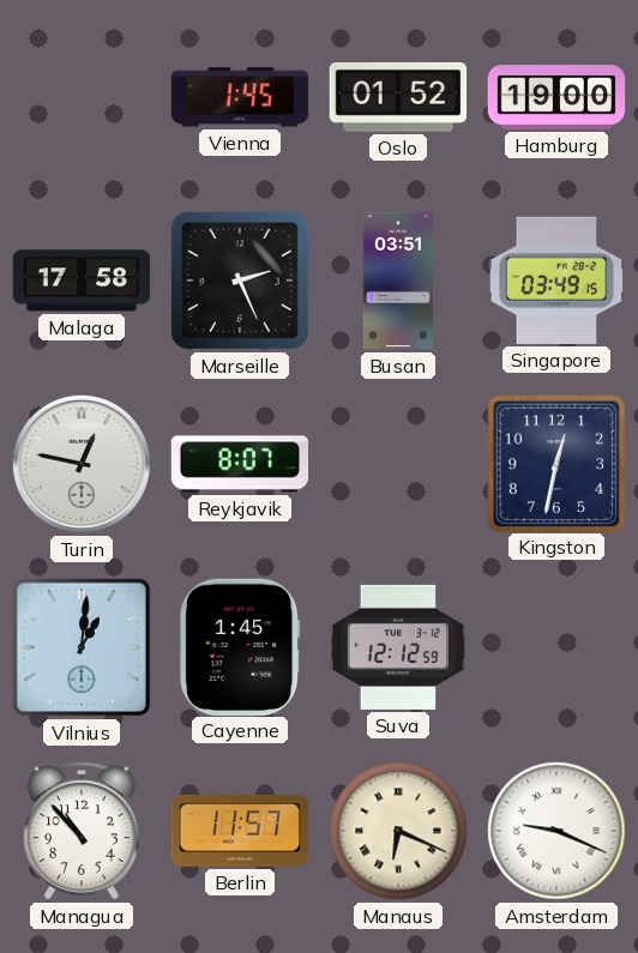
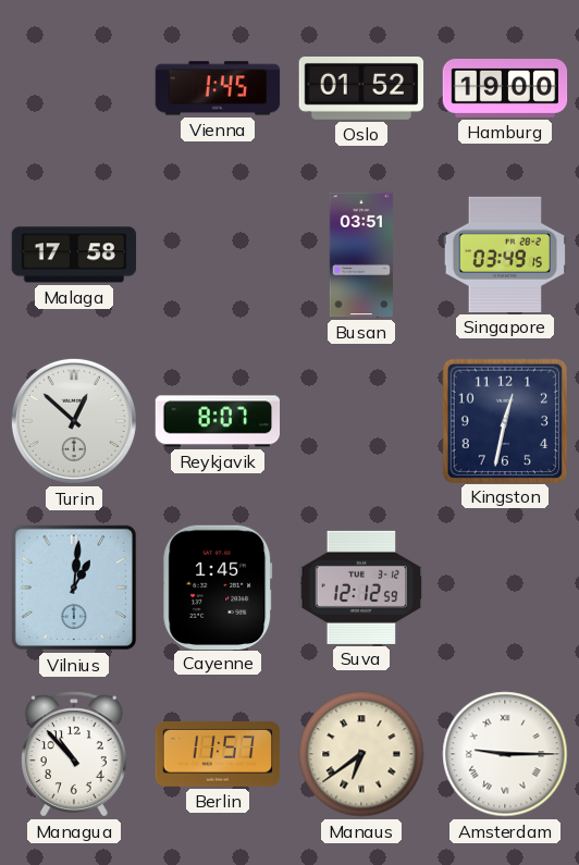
Marseille: 2:26 -> none
Turin: 12:47 -> 12:52
Manaus: 6:19 -> 6:39
Amsterdam: 9:19 -> 9:15
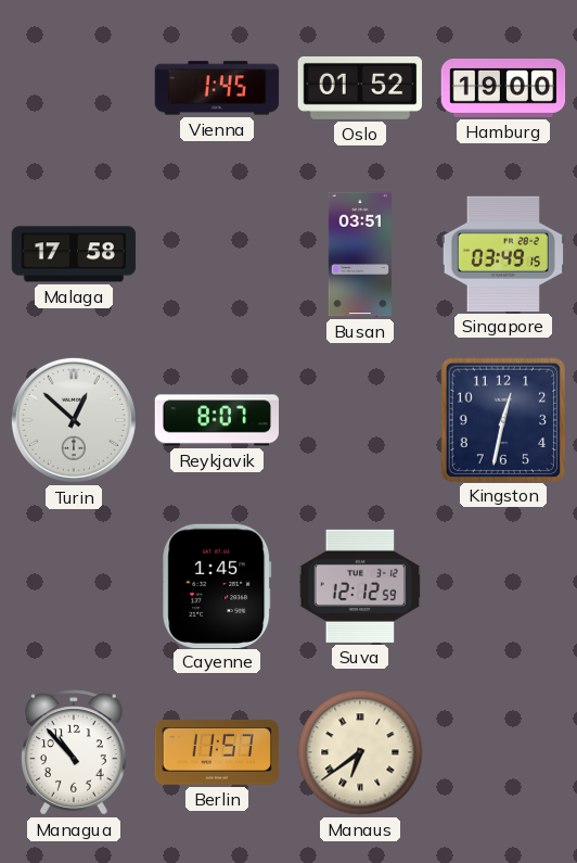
Vilnius: 1:01 -> none
Amsterdam: 9:15 -> none
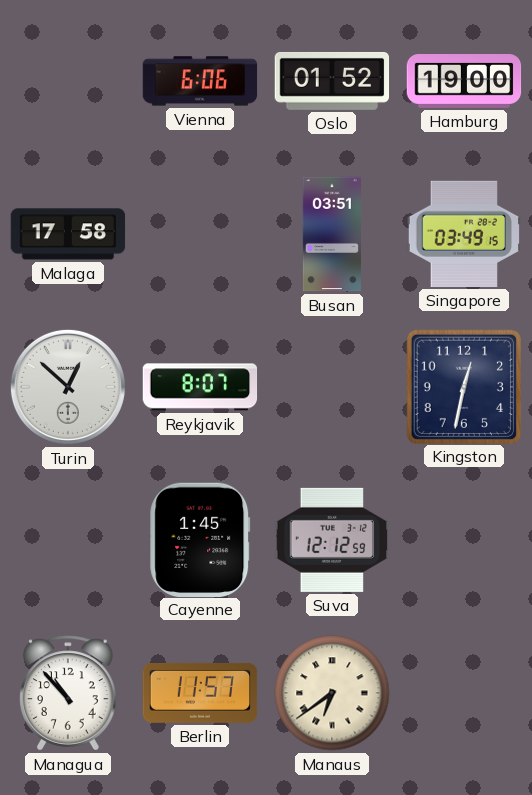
Vienna: 1:45 -> 6:06
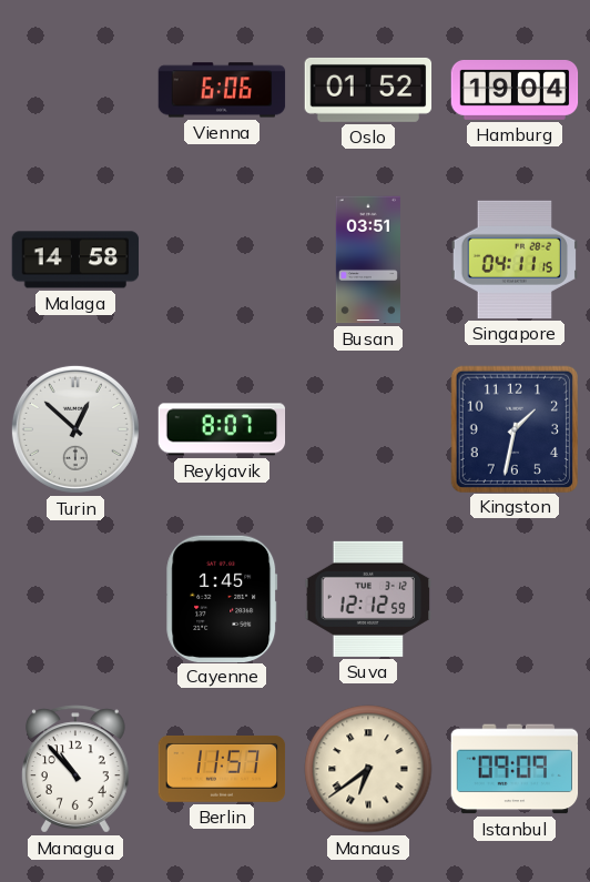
Hamburg: 19:00 -> 19:04
Malaga: 17:58 -> 14:58
Singapore: 03:49 -> 04:11
Kingston: 12:32 -> 1:32
Istanbul: none -> 09:09
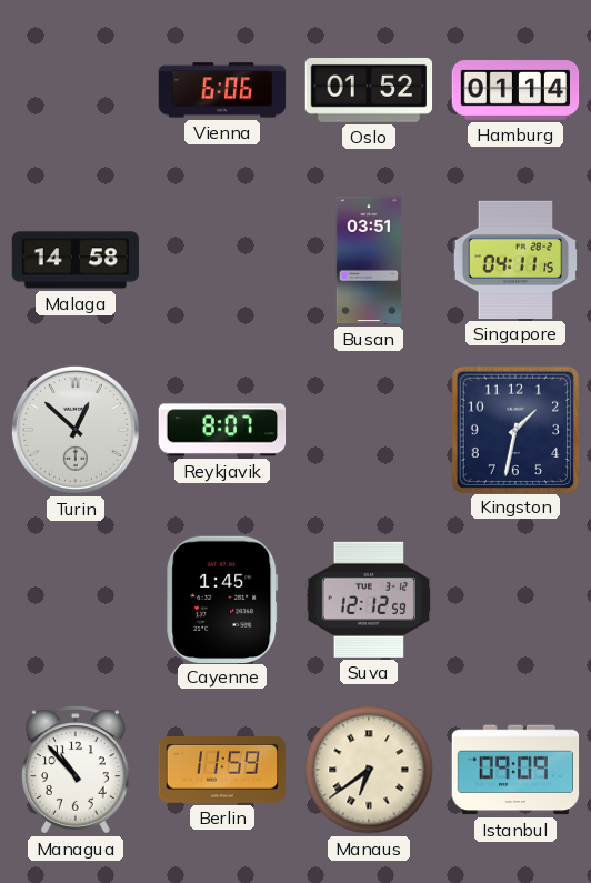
Hamburg: 19:04 -> 01:14
Berlin: 11:57 -> 11:59
